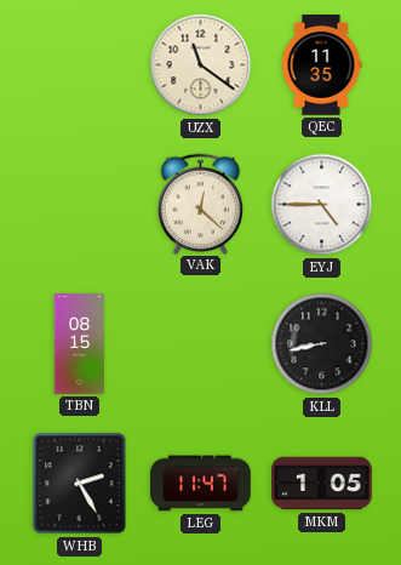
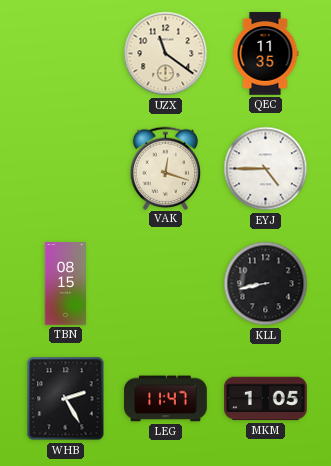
VAK: 12:22 -> 12:18
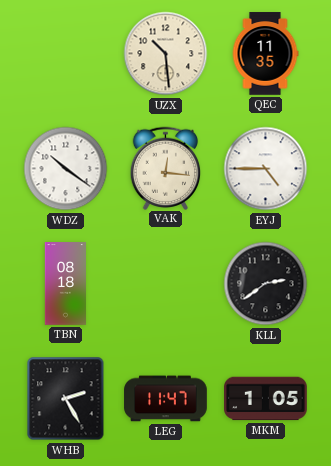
UZX: 11:21 -> 10:29
WDZ: none -> 10:21
VAK: 12:18 -> 12:16
TBN: 08:15 -> 08:18
KLL: 8:43 -> 2:39
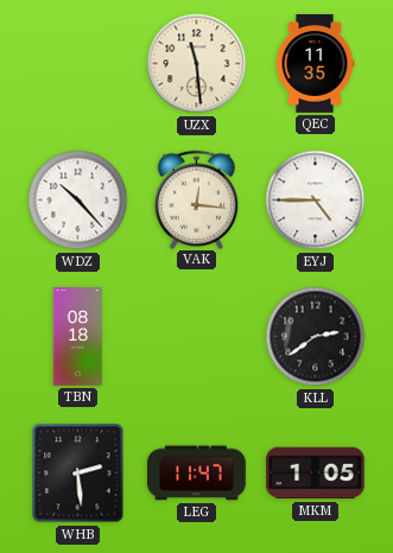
UZX: 10:29 -> 11:29
WDZ: 10:21 -> 10:23
WHB: 2:25 -> 2:29
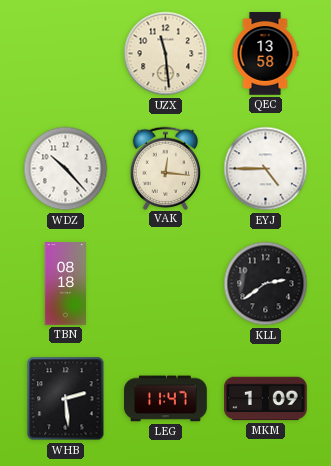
QEC: 11:35 -> 13:58
MKM: 1:05 -> 1:09
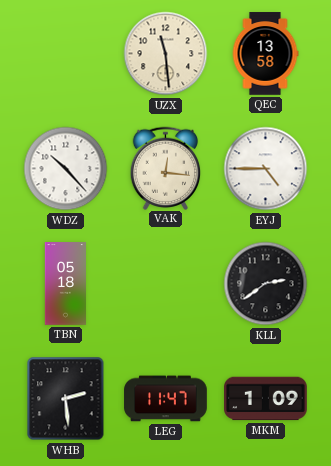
TBN: 08:18 -> 05:18
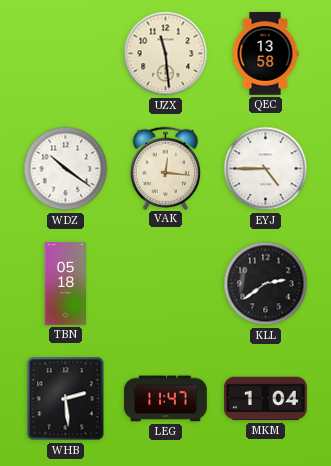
WDZ: 10:23 -> 10:21
MKM: 1:09 -> 1:04
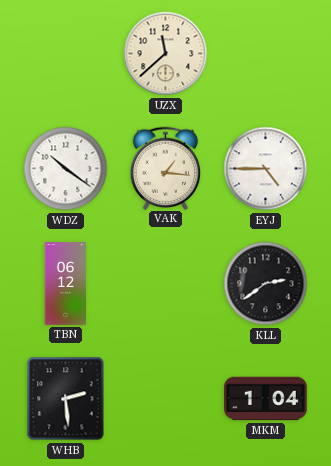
UZX: 11:29 -> 11:38
QEC: 13:58 -> none
VAK: 12:16 -> 1:16
TBN: 05:18 -> 06:12
LEG: 11:47 -> none
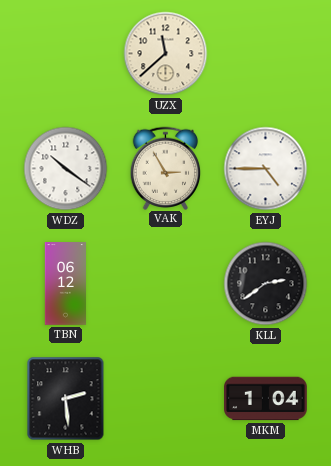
VAK: 1:16 -> 2:55
